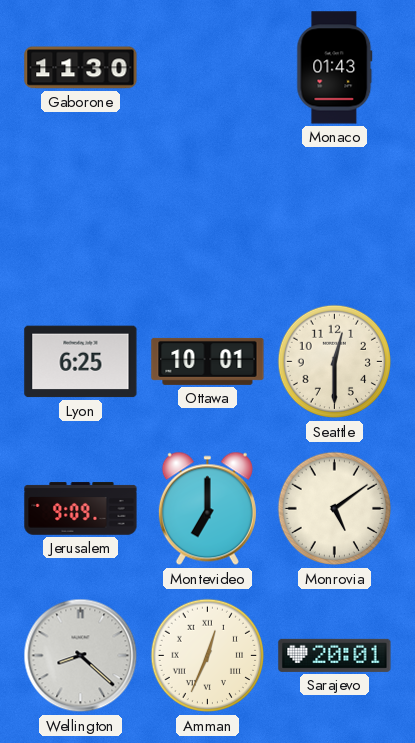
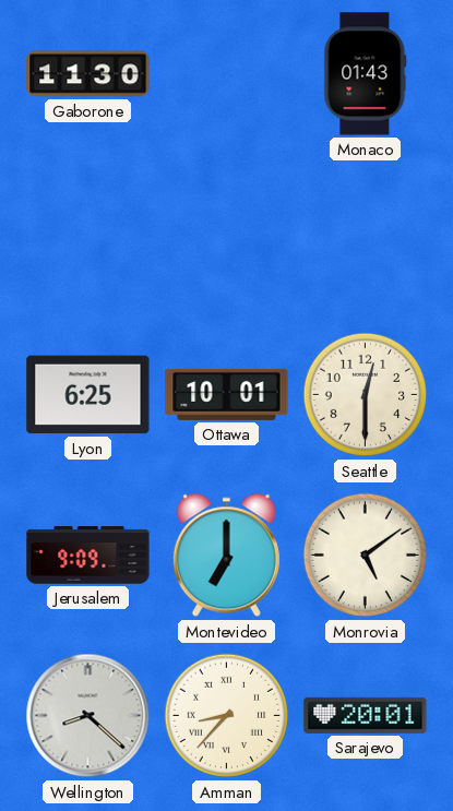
Amman: 12:34 -> 8:37
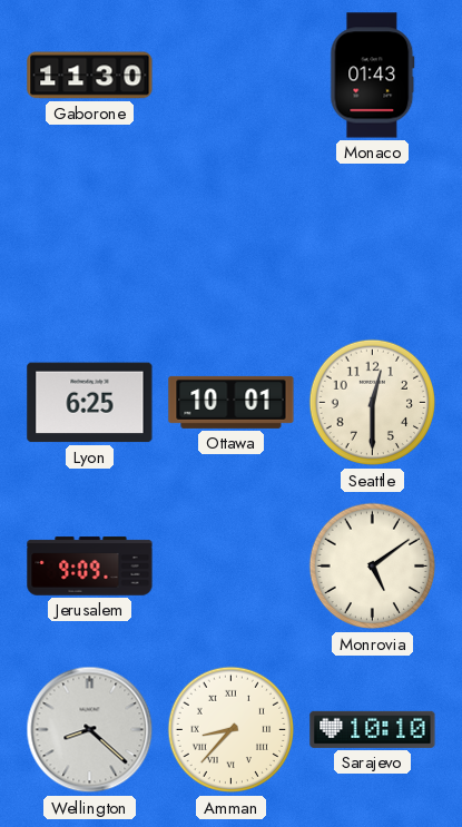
Montevideo: 7:00 -> none
Sarajevo: 20:01 -> 10:10
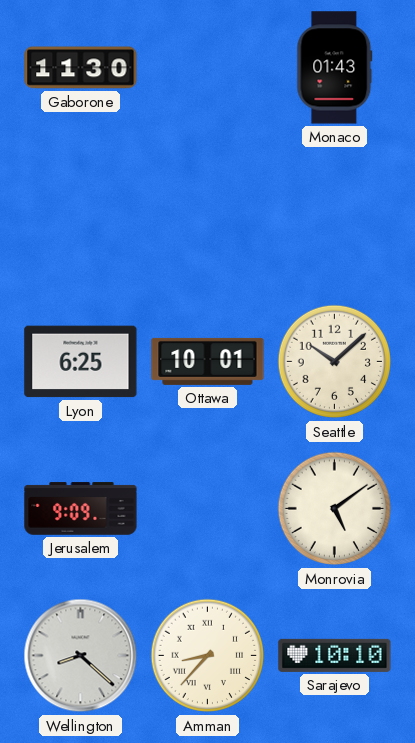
Seattle: 12:30 -> 10:08
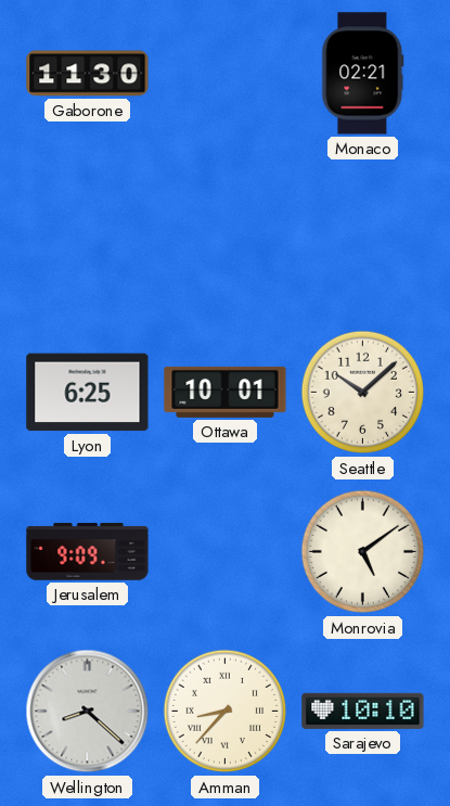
Monaco: 01:43 -> 02:21
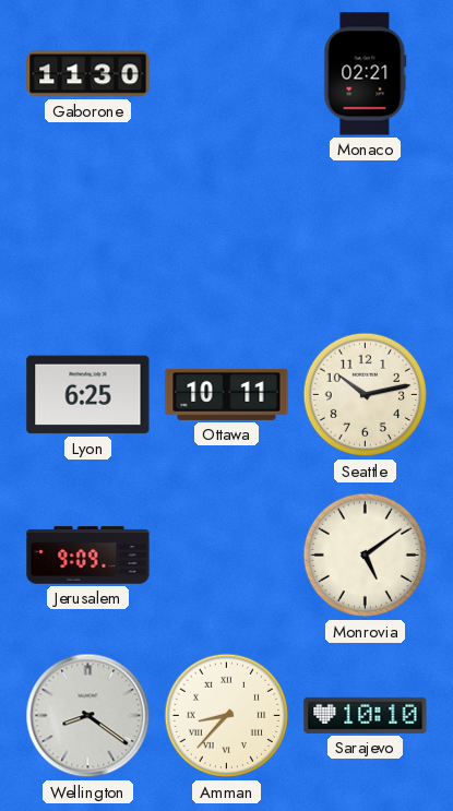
Ottawa: 10:01 -> 10:11
Seattle: 10:08 -> 10:13
Wellington: 8:22 -> 8:21
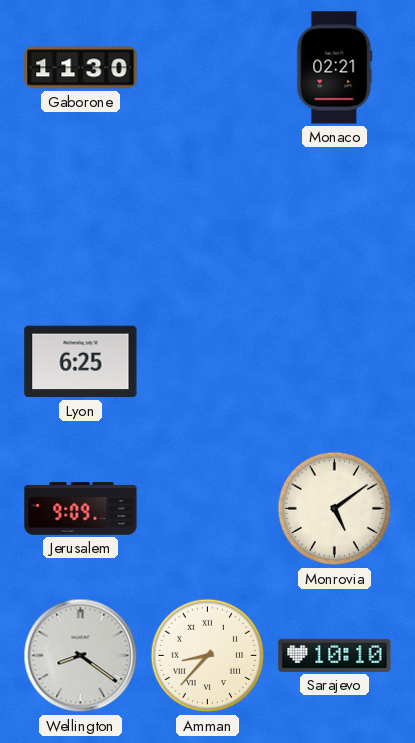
Ottawa: 10:11 -> none
Seattle: 10:13 -> none
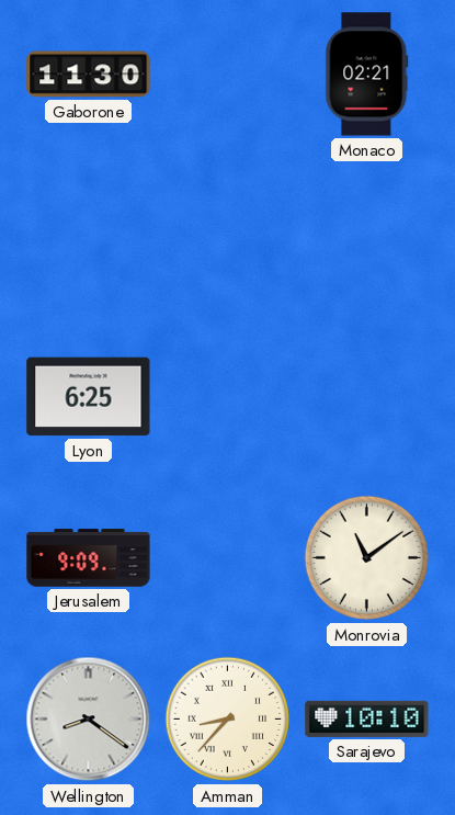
Monrovia: 5:09 -> 11:09
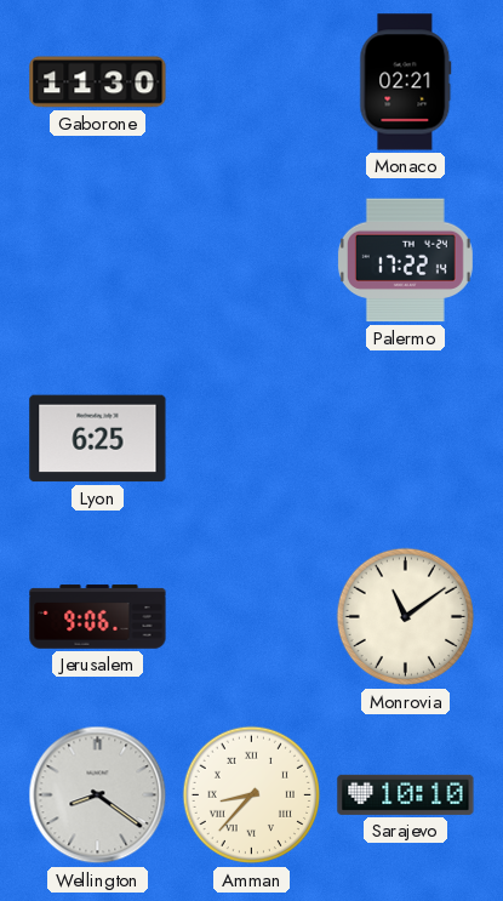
Palermo: none -> 17:22
Jerusalem: 9:09 -> 9:06
